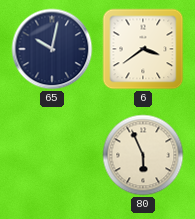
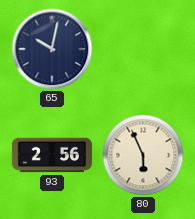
6: 3:39 -> none
93: none -> 2:56
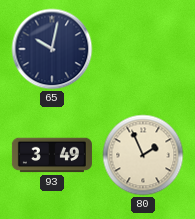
93: 2:56 -> 3:49
80: 5:56 -> 1:56
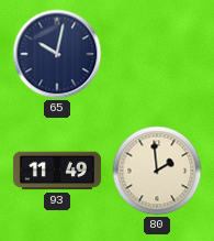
93: 3:49 -> 11:49
80: 1:56 -> 1:59
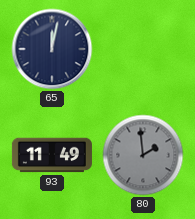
65: 10:02 -> 12:02
80 dial: cream -> grey
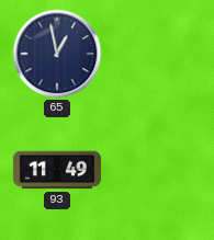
65: 12:02 -> 12:58
80: 1:59 -> none
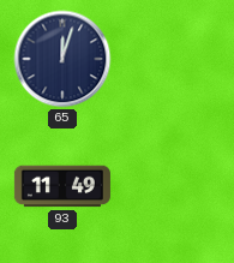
65: 12:58 -> 12:03
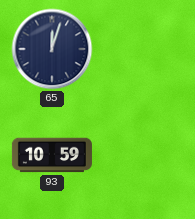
93: 11:49 -> 10:59
